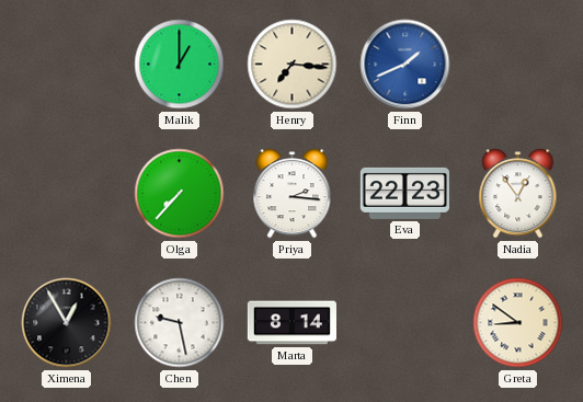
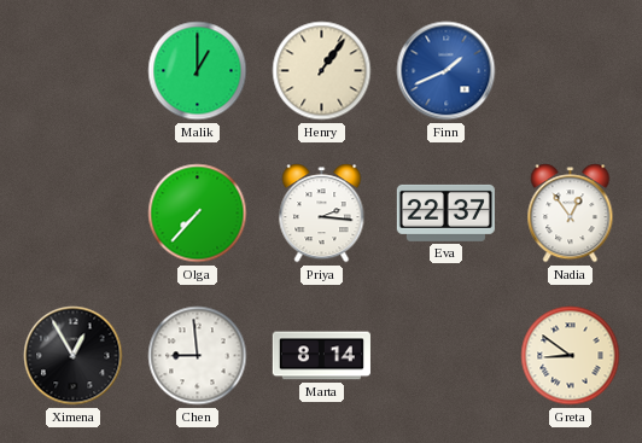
Henry: 7:16 -> 1:06
Eva: 22:23 -> 22:37
Chen: 9:28 -> 8:59
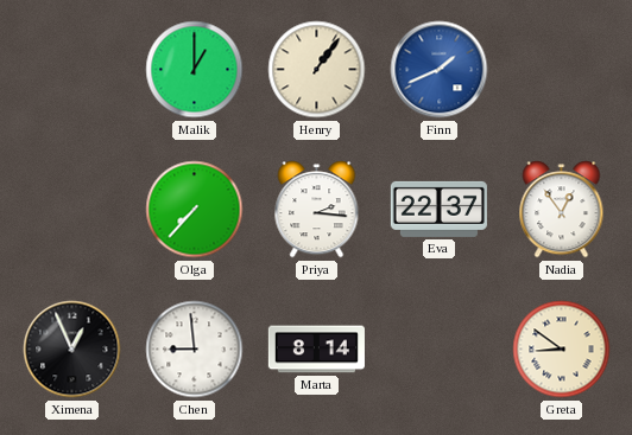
Ximena: 12:55 -> 12:56
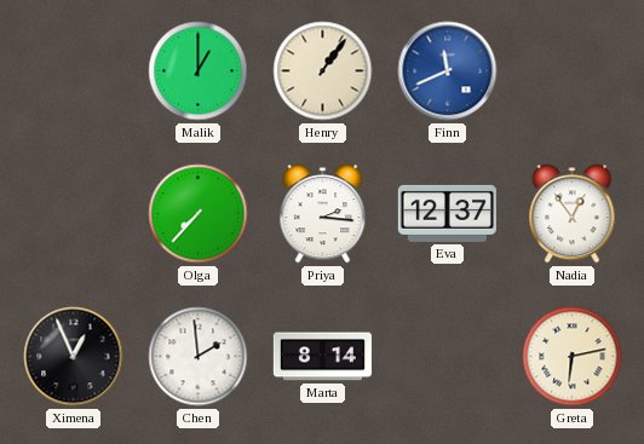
Finn: 1:41 -> 11:41
Eva: 22:37 -> 12:37
Chen: 8:59 -> 1:59
Greta: 8:51 -> 6:13
